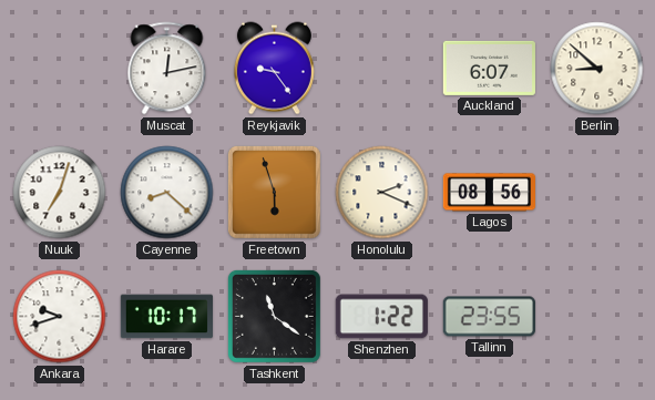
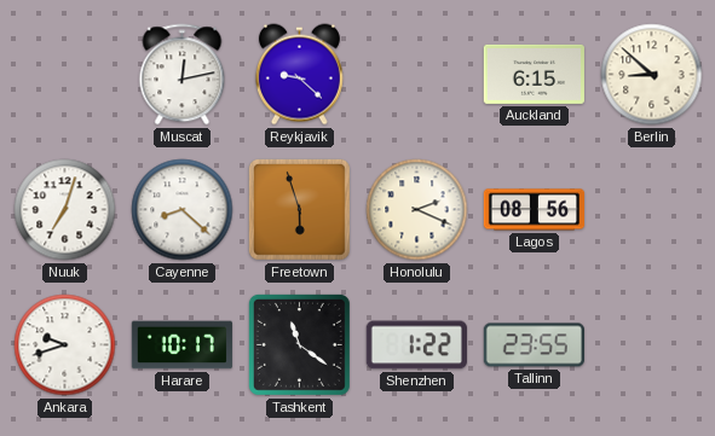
Reykjavik: 9:24 -> 9:22
Auckland: 6:07 -> 6:15
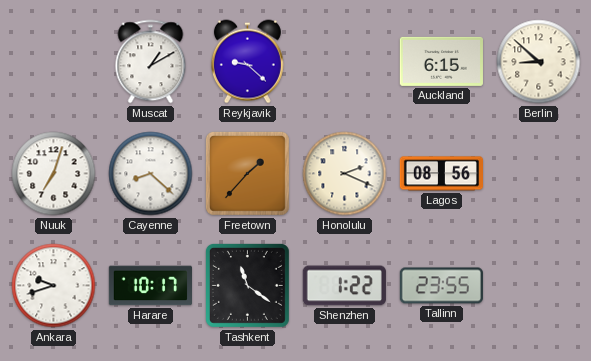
Muscat: 12:13 -> 1:10
Freetown: 5:57 -> 1:37
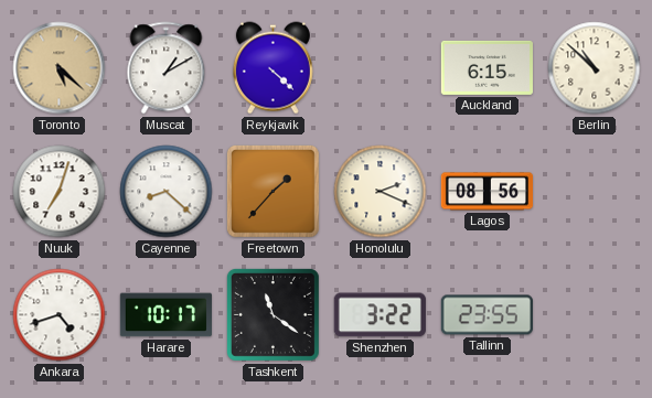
Toronto: none -> 5:22
Reykjavik: 9:22 -> 4:22
Berlin: 8:52 -> 10:52
Ankara: 9:42 -> 4:42
Shenzhen: 1:22 -> 3:22
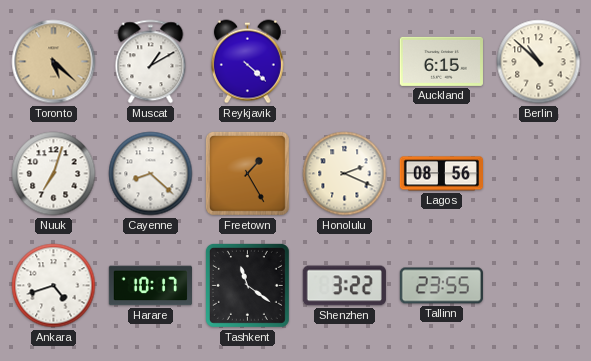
Freetown: 1:37 -> 1:25
